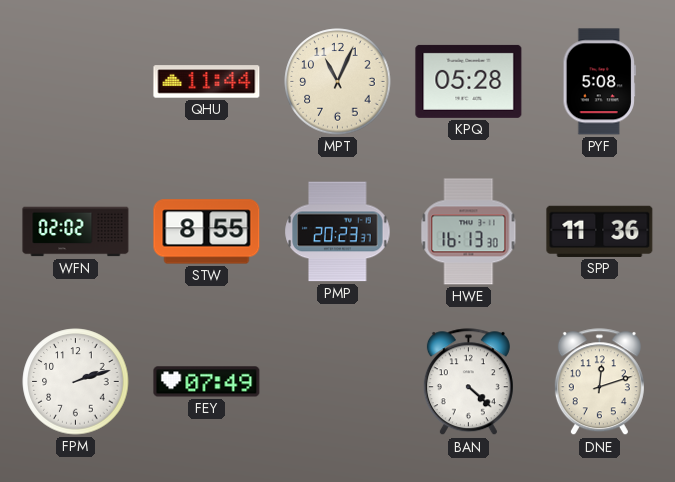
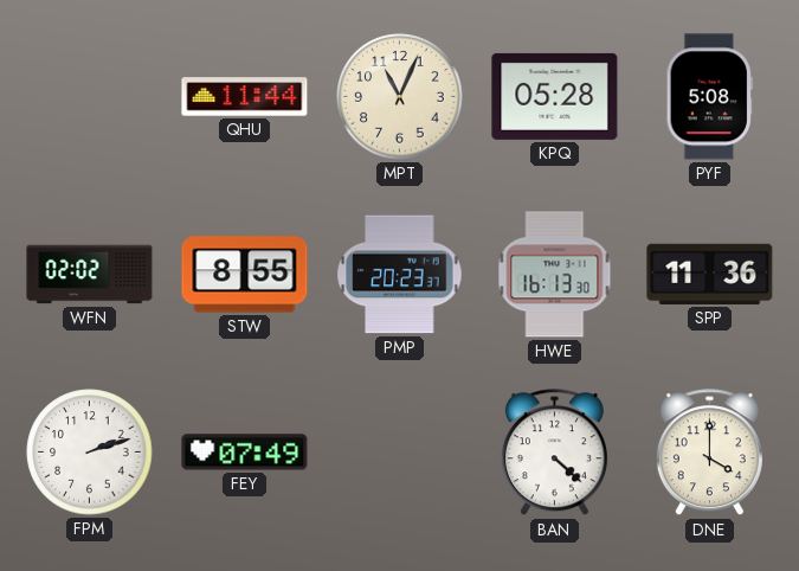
DNE: 12:12 -> 4:00
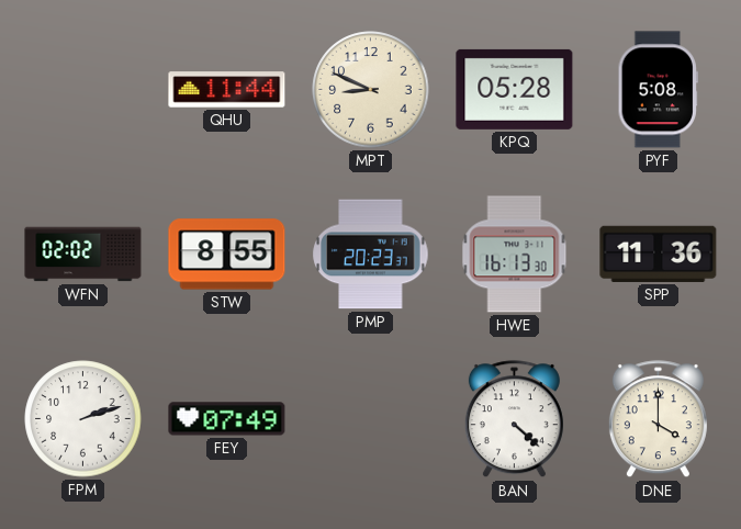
MPT: 11:04 -> 8:49
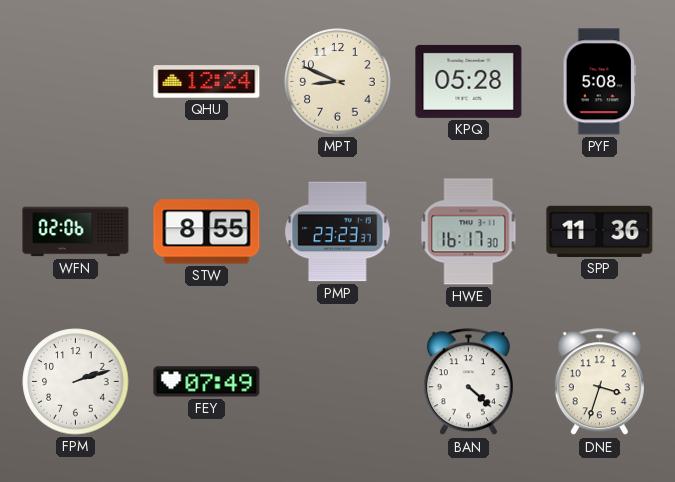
QHU: 11:44 -> 12:24
WFN: 02:02 -> 02:06
PMP: 20:23 -> 23:23
HWE: 16:13 -> 16:17
DNE: 4:00 -> 3:33
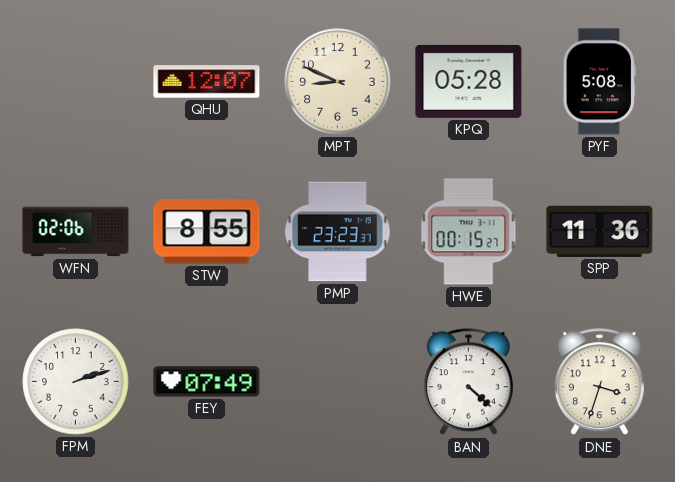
QHU: 12:24 -> 12:07
HWE: 16:17 -> 00:15
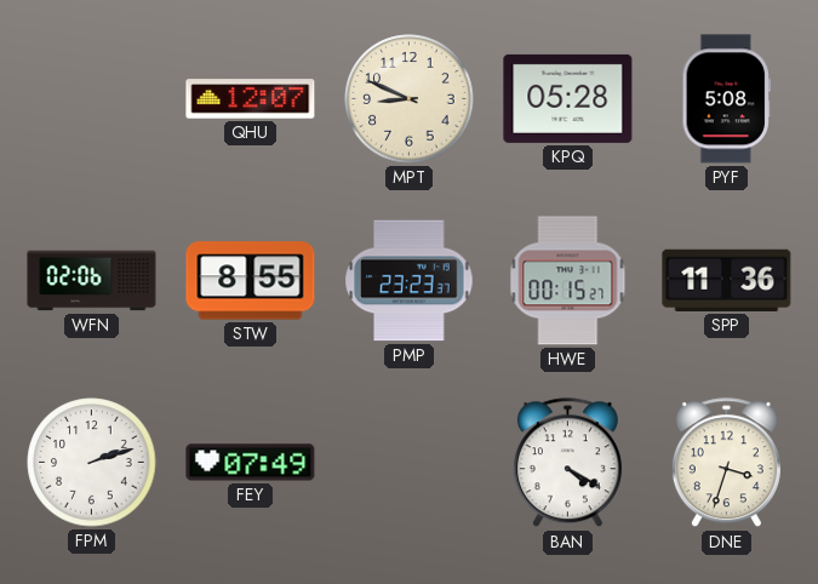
BAN: 4:22 -> 4:20
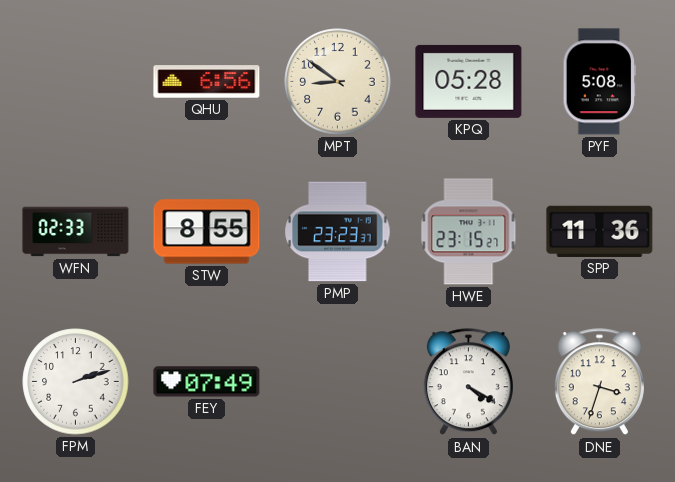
QHU: 12:07 -> 6:56
MPT: 8:49 -> 8:51
WFN: 02:06 -> 02:33
HWE: 00:15 -> 23:15
